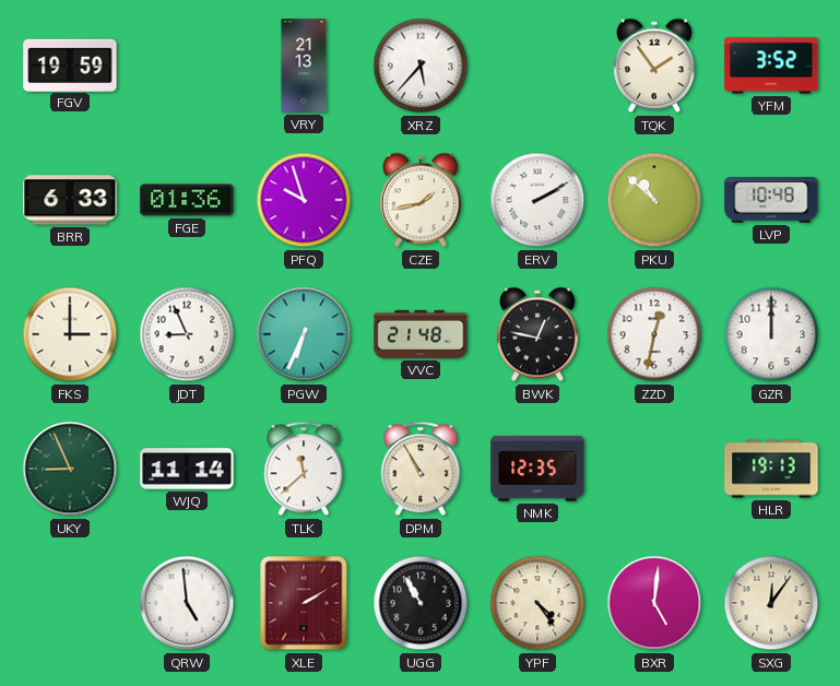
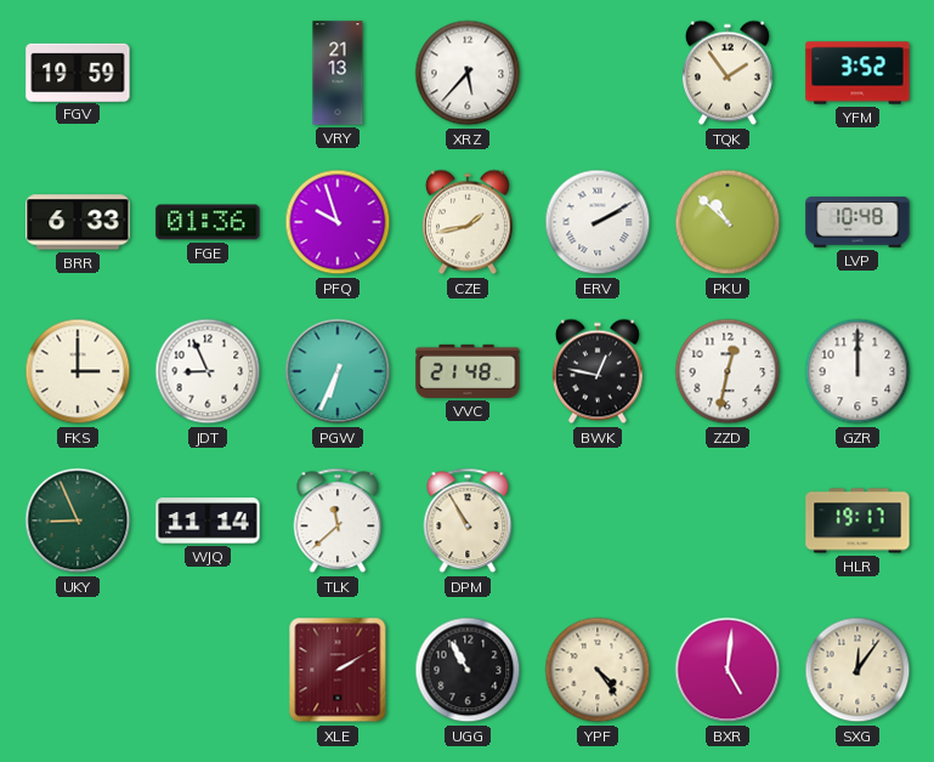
NMK: 12:35 -> none
HLR: 19:13 -> 19:17
QRW: 4:59 -> none
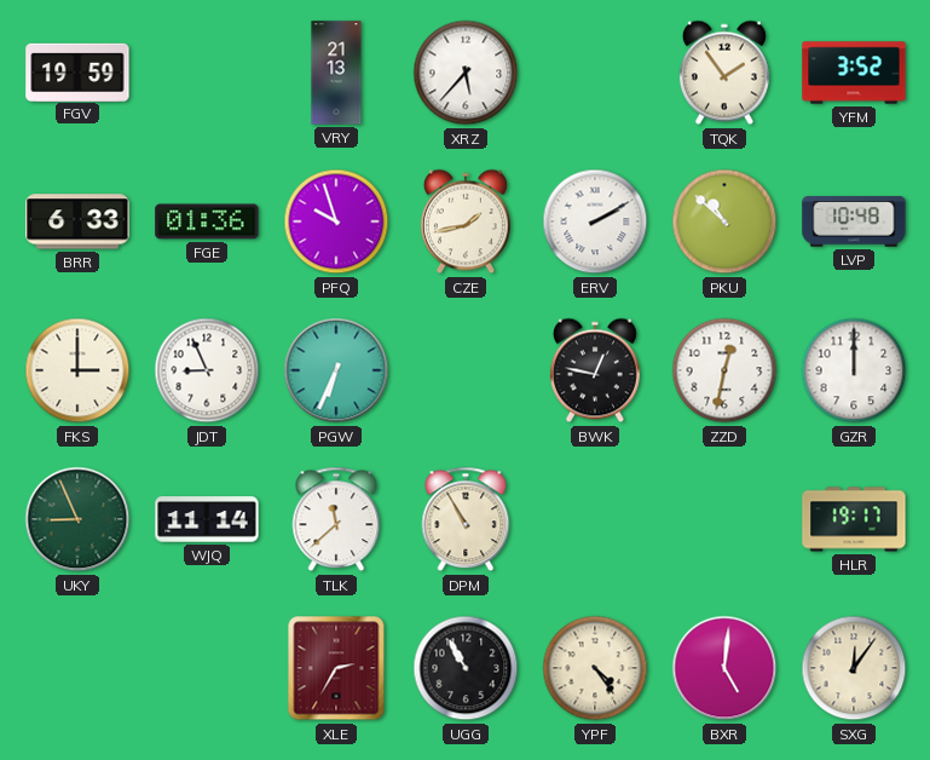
VVC: 21:48 -> none
XLE: 2:10 -> 2:35
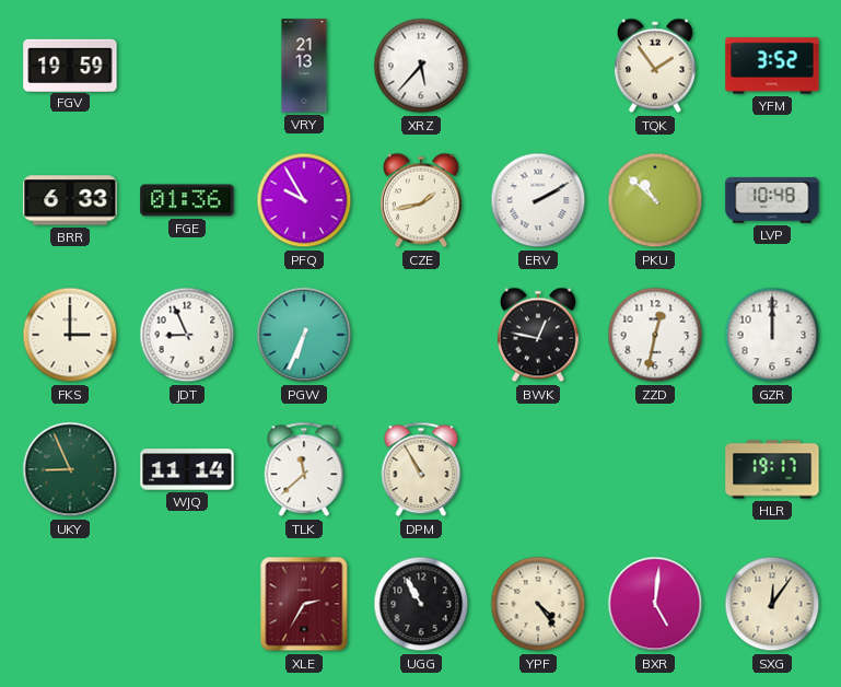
PFQ: 9:57 -> 9:55
